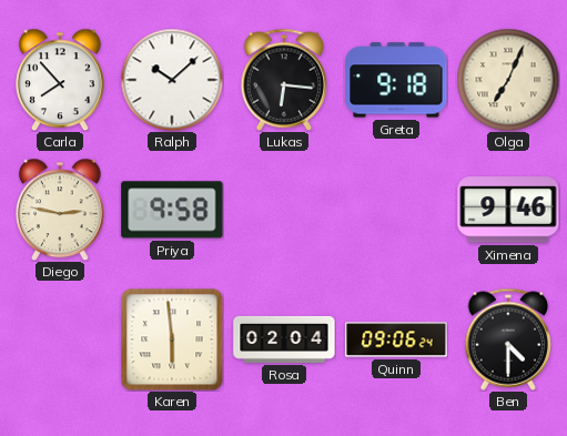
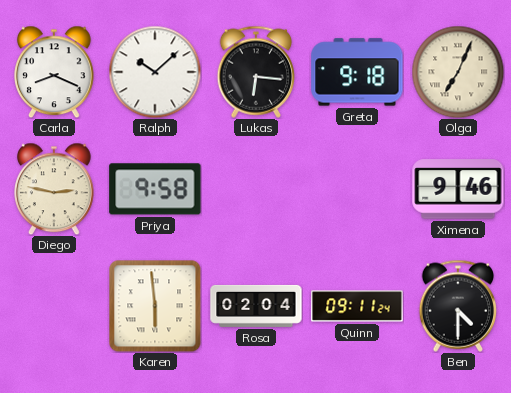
Carla: 7:53 -> 8:19
Quinn: 09:06 -> 09:11
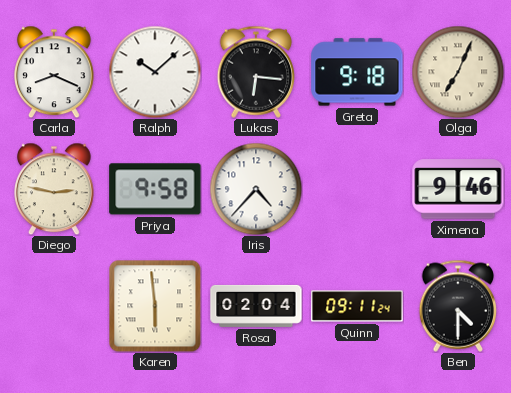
Iris: none -> 4:37
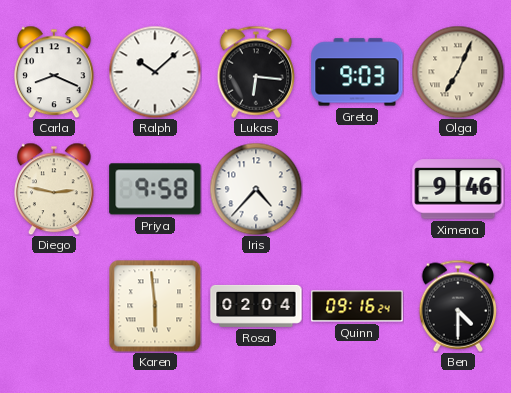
Greta: 9:18 -> 9:03
Quinn: 09:11 -> 09:16
